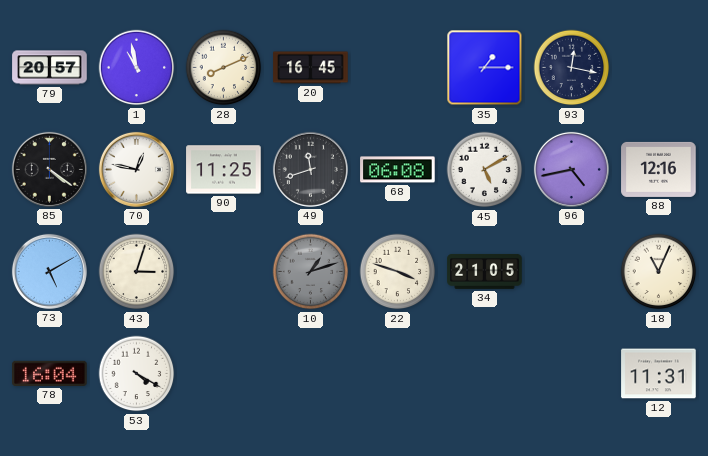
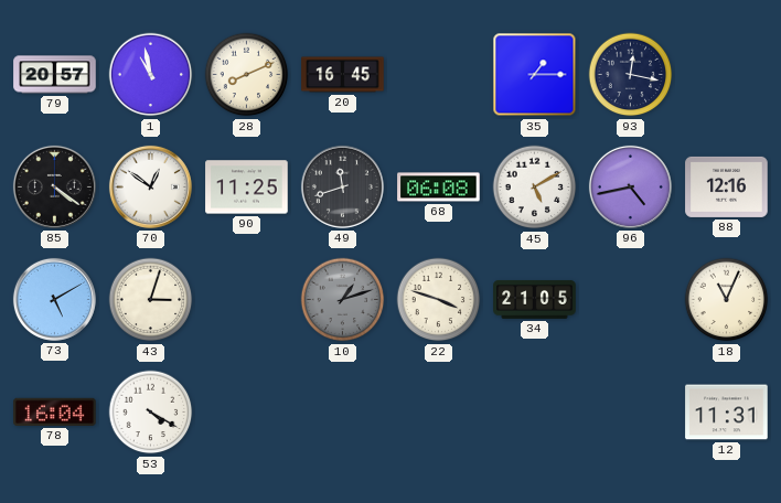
70: 12:47 -> 12:51
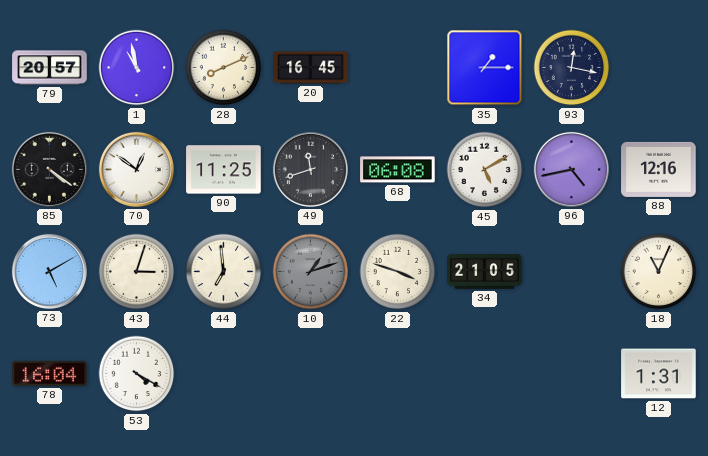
44: none -> 6:59
12: 11:31 -> 1:31
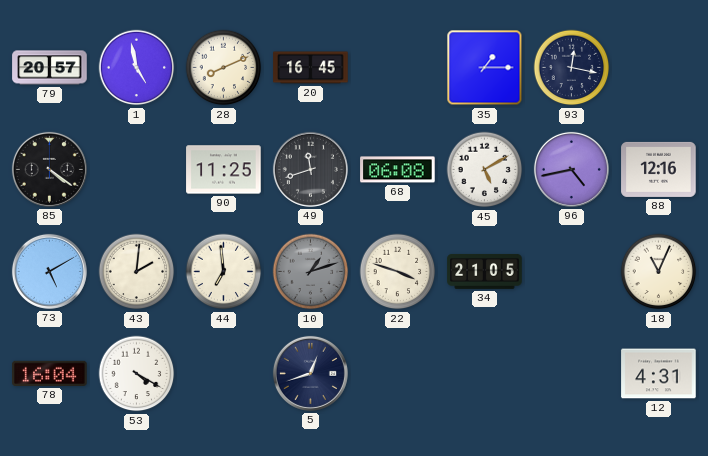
1: 10:58 -> 4:58
70: 12:51 -> none
43: 3:03 -> 2:01
5: none -> 12:42
12: 1:31 -> 4:31
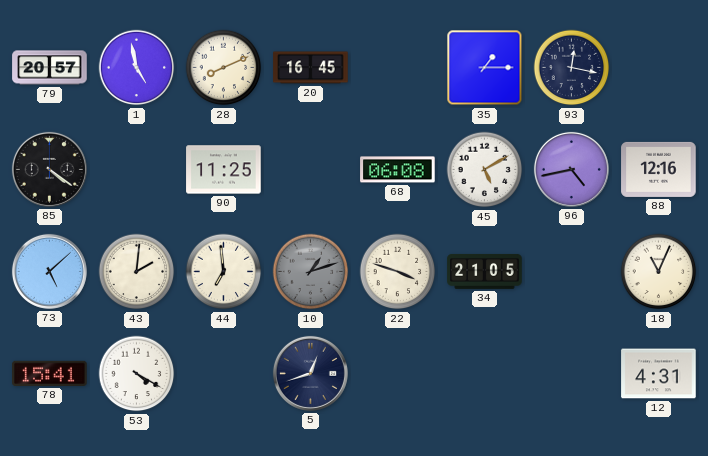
49: 11:42 -> none
73: 5:10 -> 5:08
78: 16:04 -> 15:41
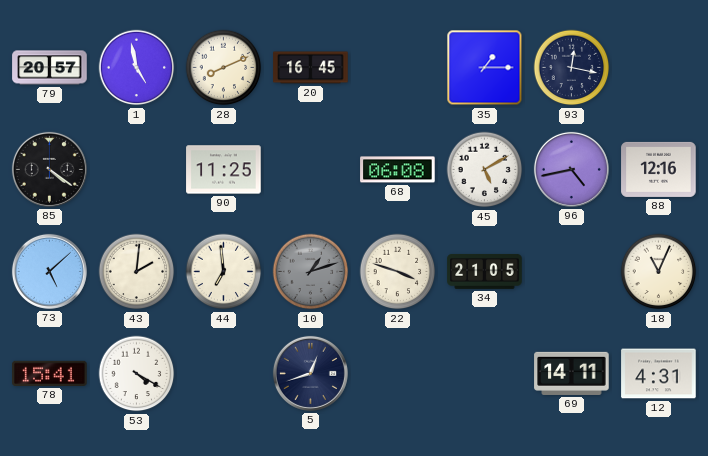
69: none -> 14:11
